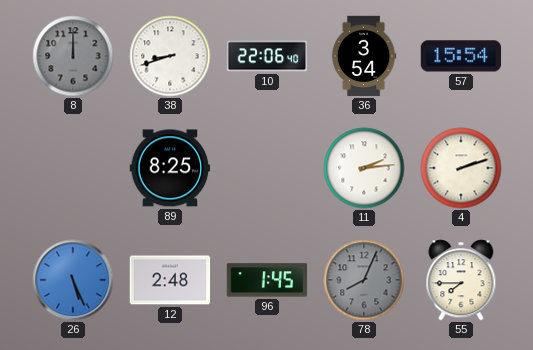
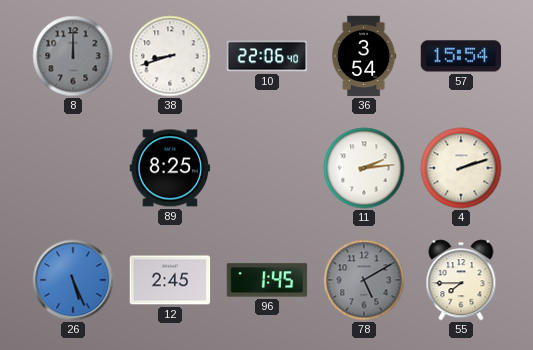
12: 2:48 -> 2:45
78: 8:04 -> 5:10
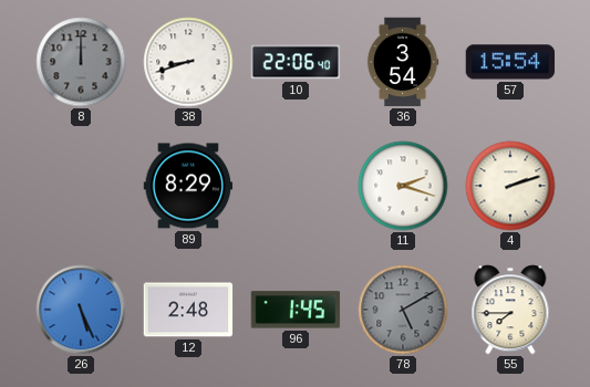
89: 8:25 -> 8:29
11: 2:14 -> 2:18
12: 2:45 -> 2:48
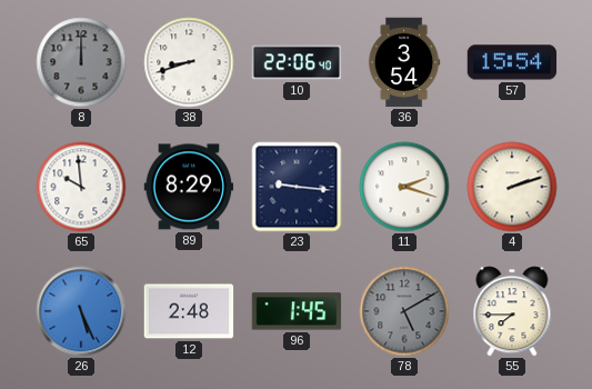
65: none -> 9:59
23: none -> 9:16
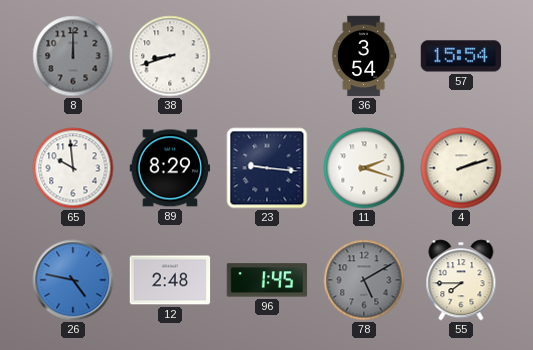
10: 22:06 -> none
26: 5:26 -> 4:47
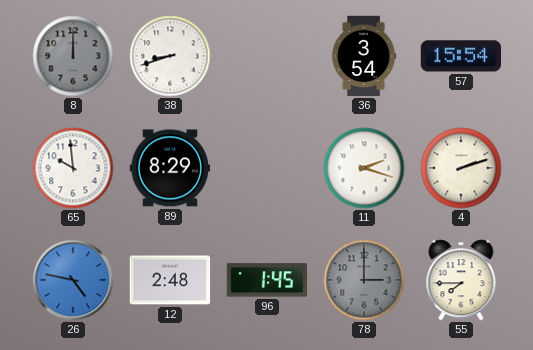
23: 9:16 -> none
78: 5:10 -> 3:00
